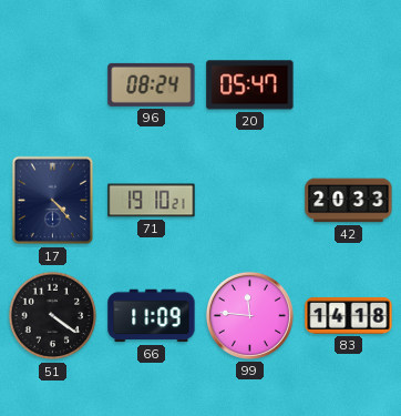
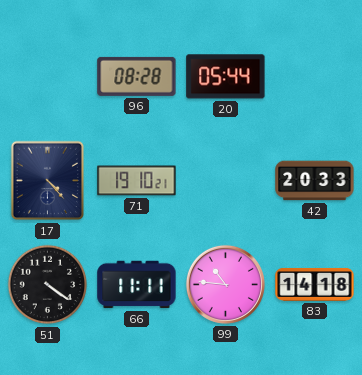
96: 08:24 -> 08:28
20: 05:47 -> 05:44
66: 11:09 -> 11:11
99: 11:46 -> 10:46
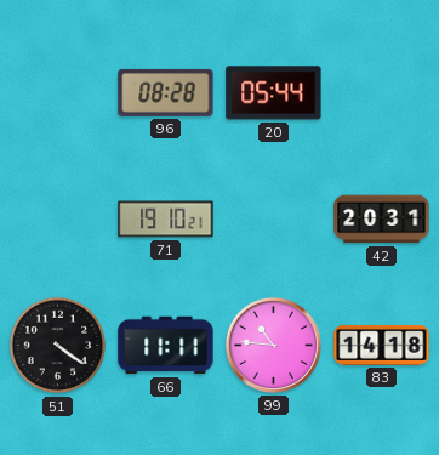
17: 4:23 -> none
42: 20:33 -> 20:31
